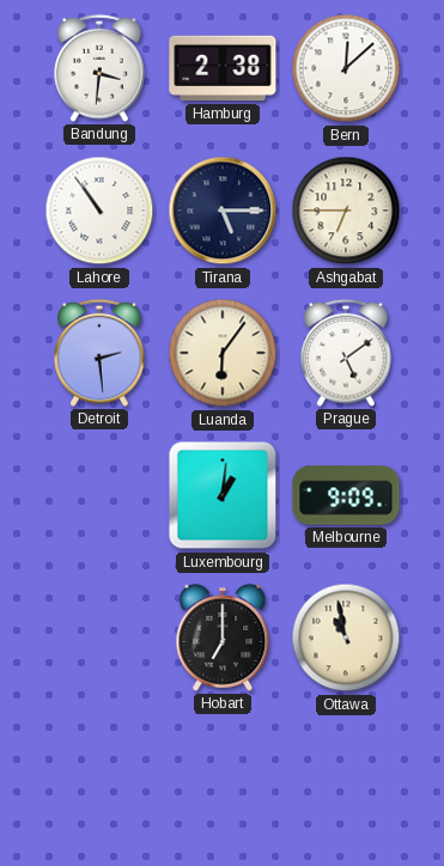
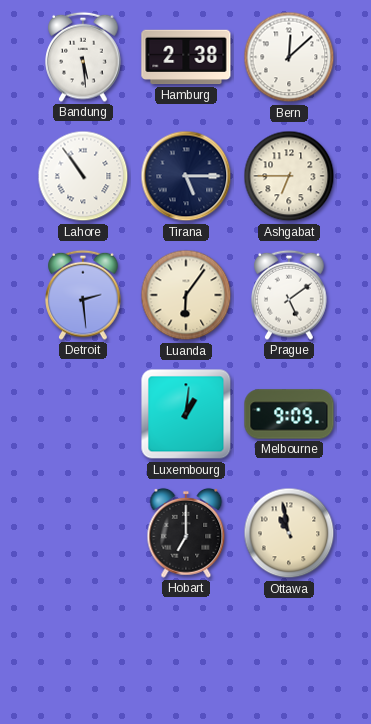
Bandung: 3:31 -> 5:29
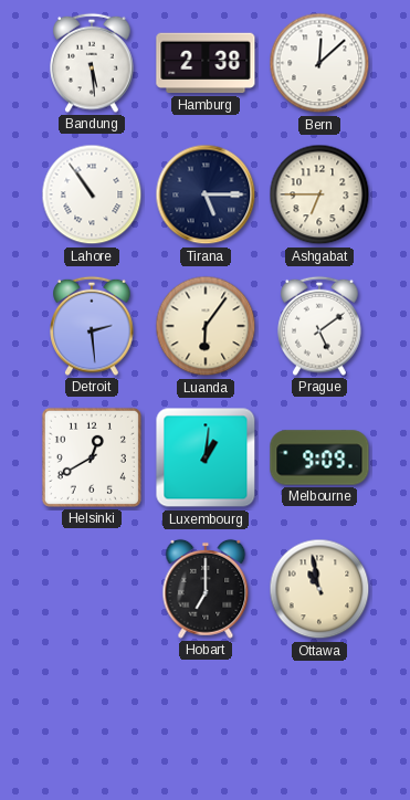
Helsinki: none -> 12:40
